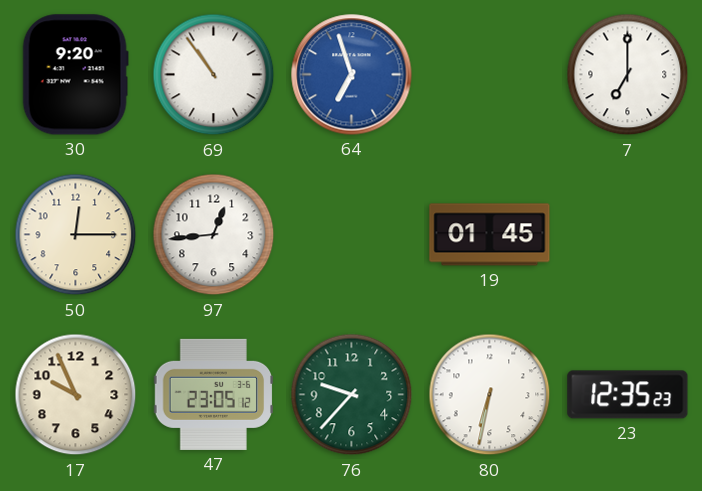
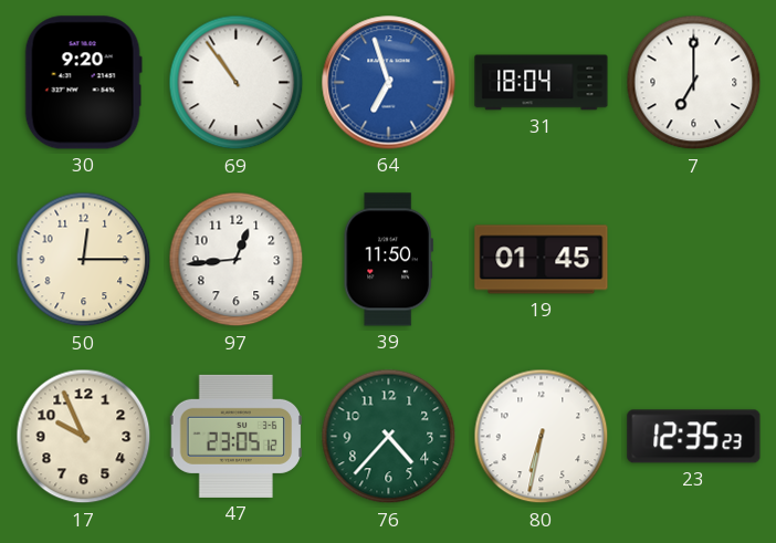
31: none -> 18:04
39: none -> 11:50
76: 9:37 -> 4:37
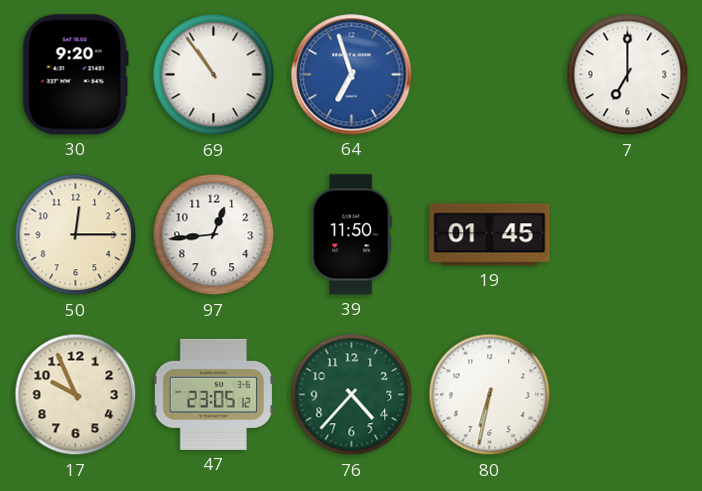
31: 18:04 -> none
23: 12:35 -> none
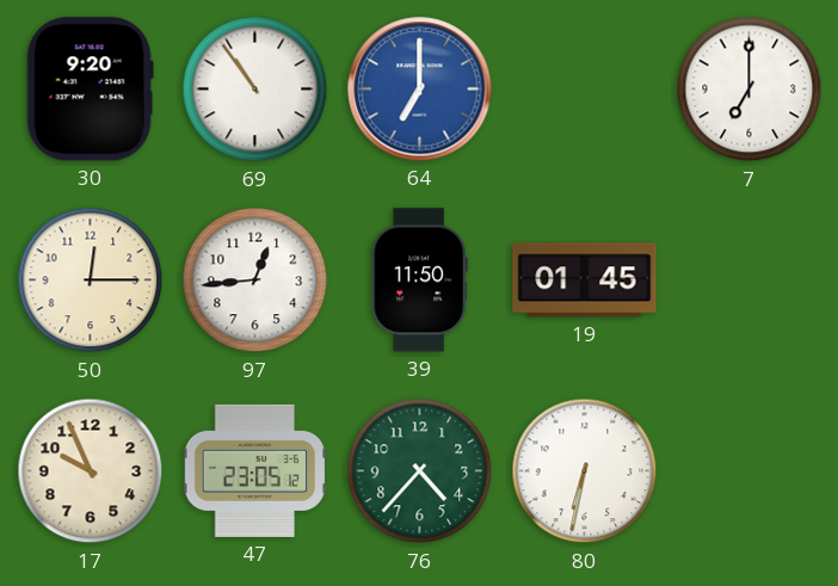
64: 6:57 -> 7:00
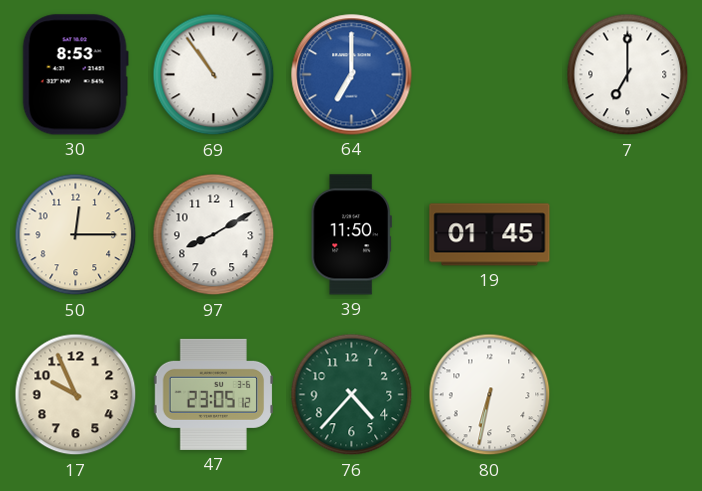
30: 9:20 -> 8:53
97: 12:44 -> 8:10
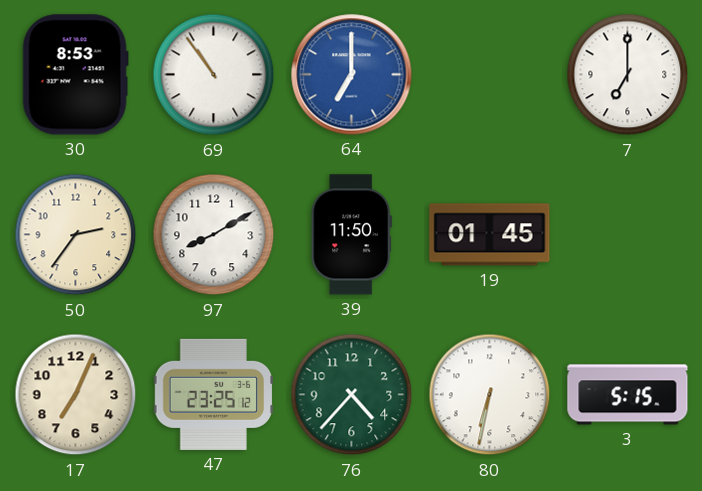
50: 12:15 -> 2:36
17: 9:56 -> 7:04
47: 23:05 -> 23:25
3: none -> 5:15
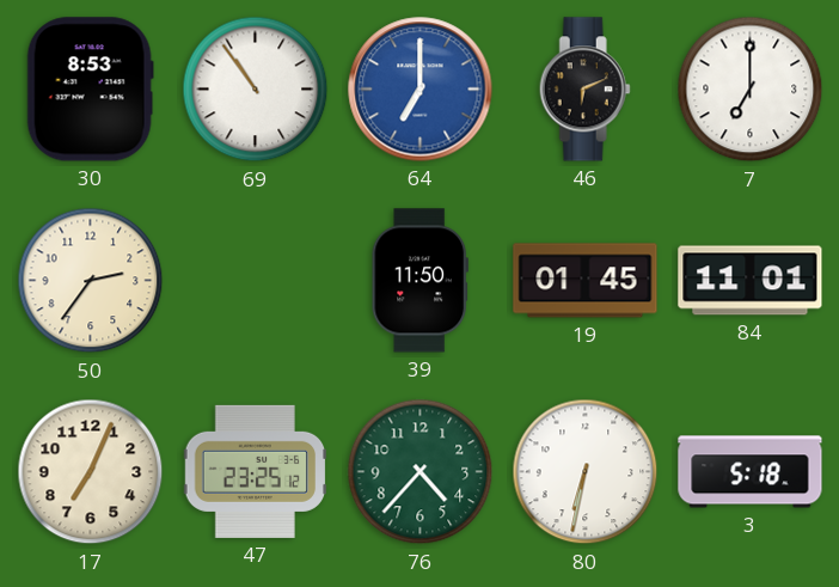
46: none -> 6:11
97: 8:10 -> none
84: none -> 11:01
3: 5:15 -> 5:18
